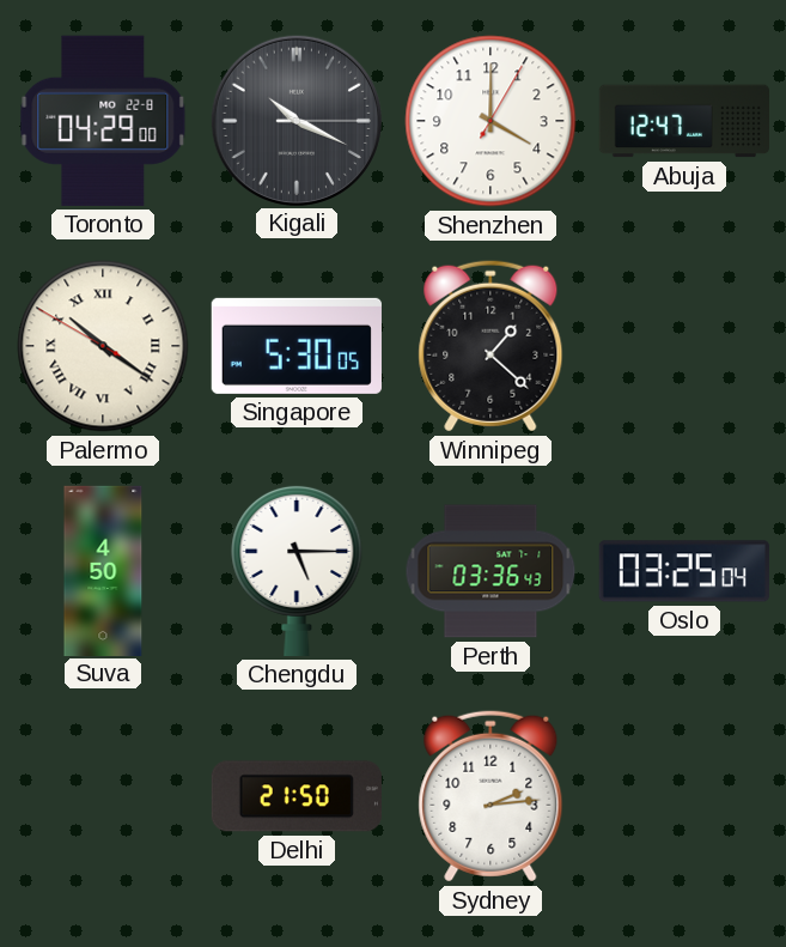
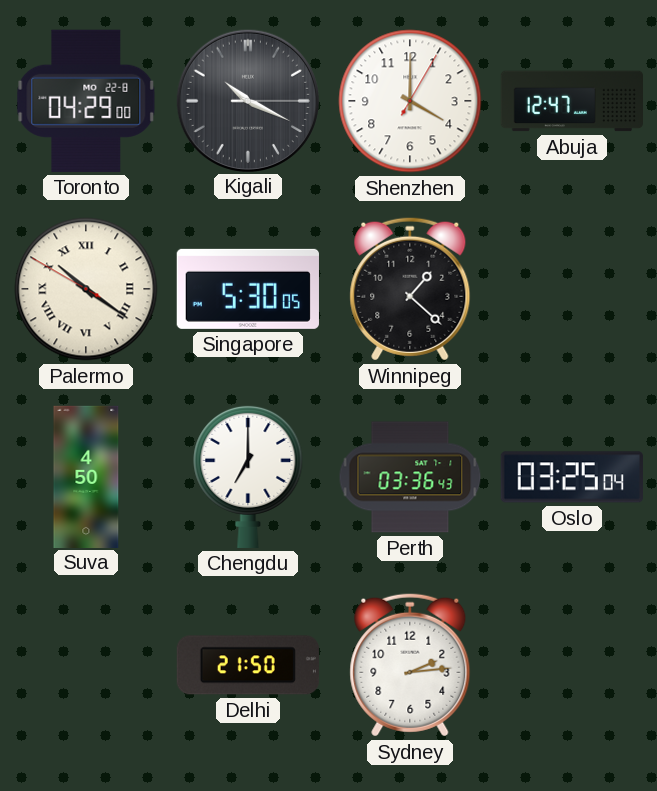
Chengdu: 5:15 -> 7:00
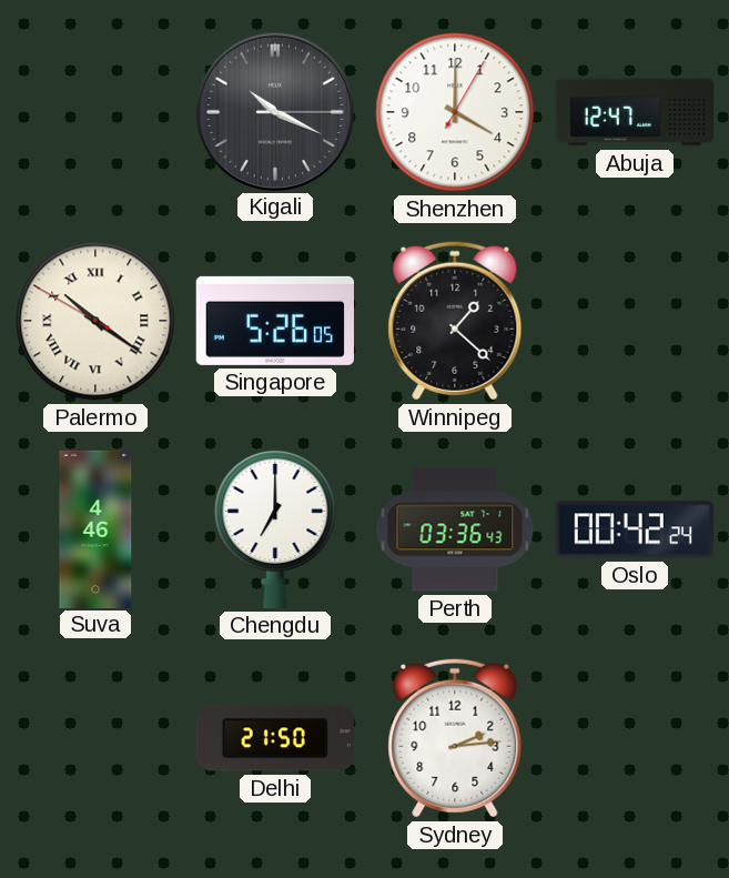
Toronto: 04:29 -> none
Singapore: 5:30 -> 5:26
Suva: 4:50 -> 4:46
Oslo: 03:25 -> 00:42
